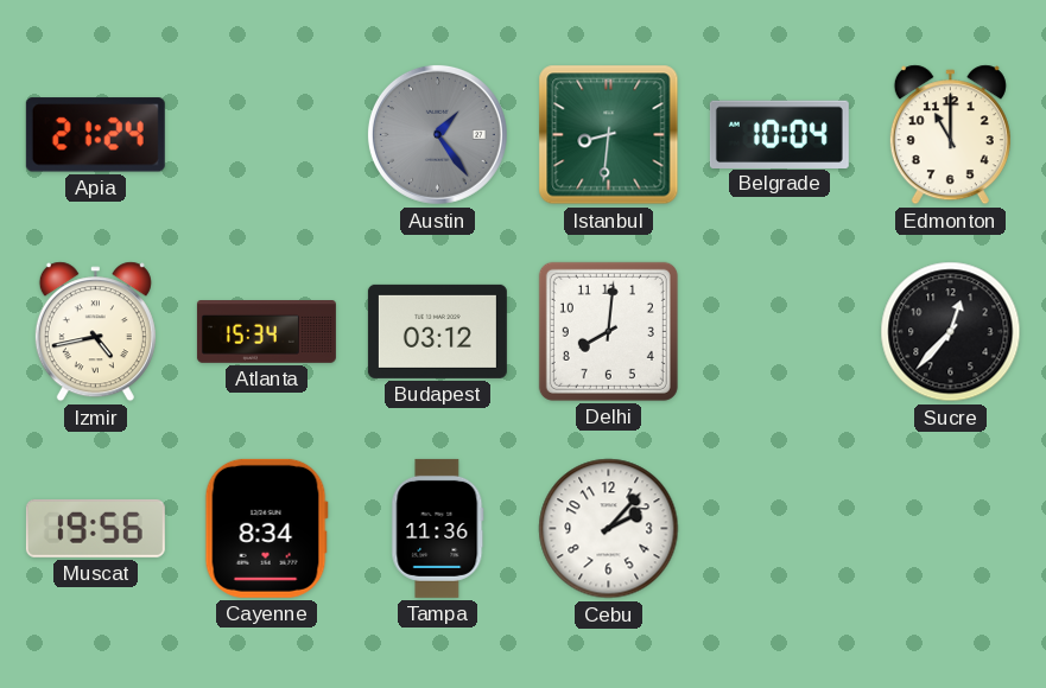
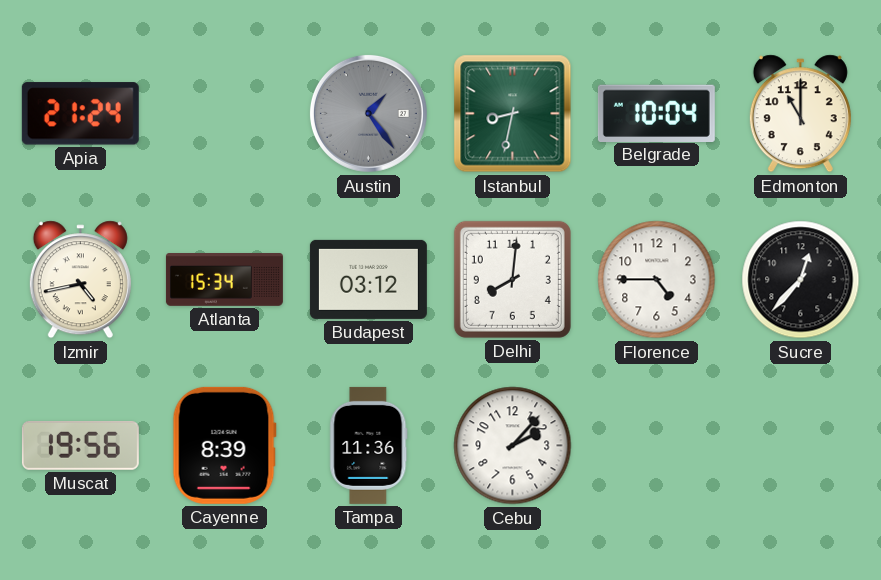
Istanbul: 8:31 -> 8:32
Florence: none -> 4:45
Cayenne: 8:34 -> 8:39
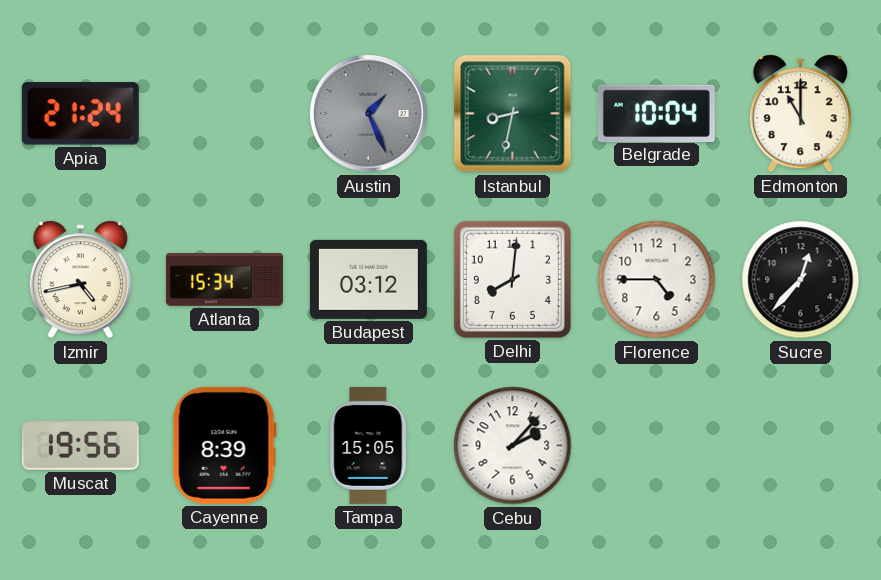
Austin: 1:24 -> 1:26
Tampa: 11:36 -> 15:05
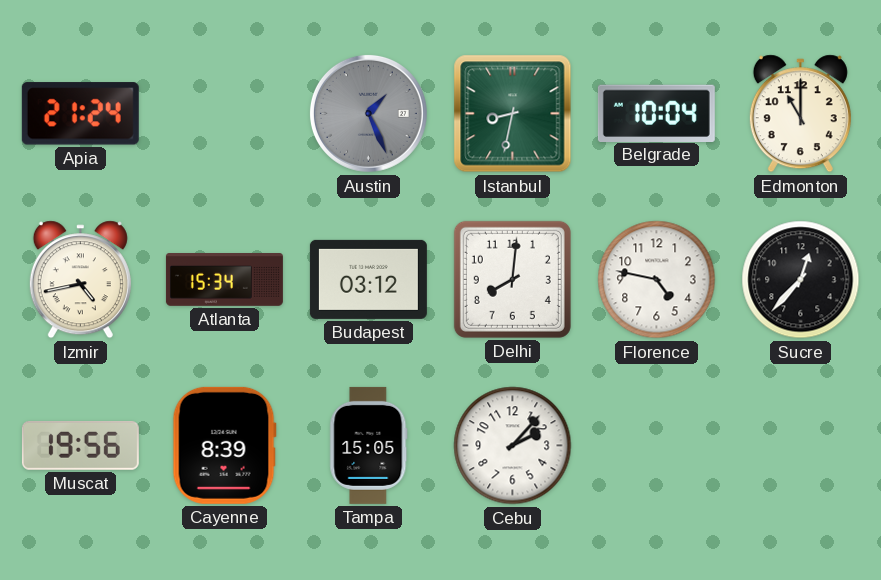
Florence: 4:45 -> 4:47
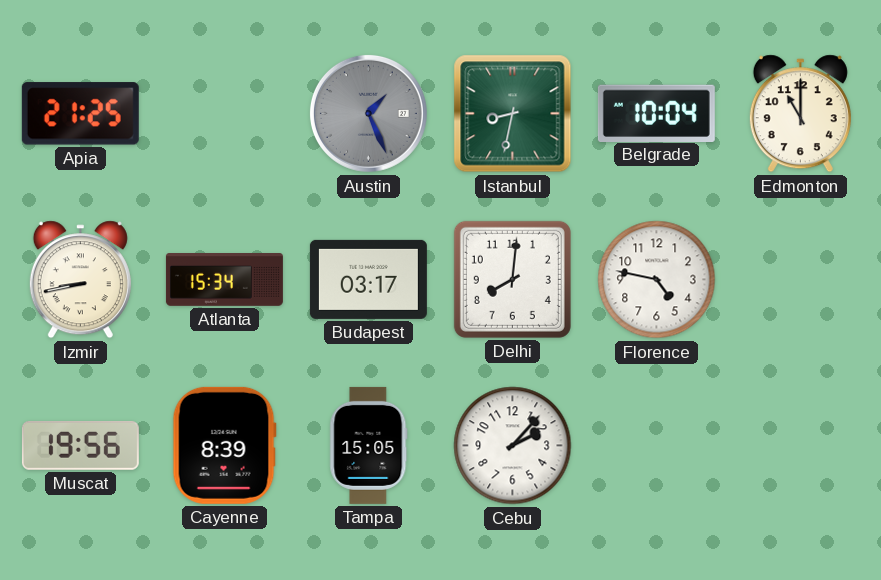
Apia: 21:24 -> 21:25
Izmir: 4:43 -> 8:43
Budapest: 03:12 -> 03:17
Sucre: 12:37 -> none
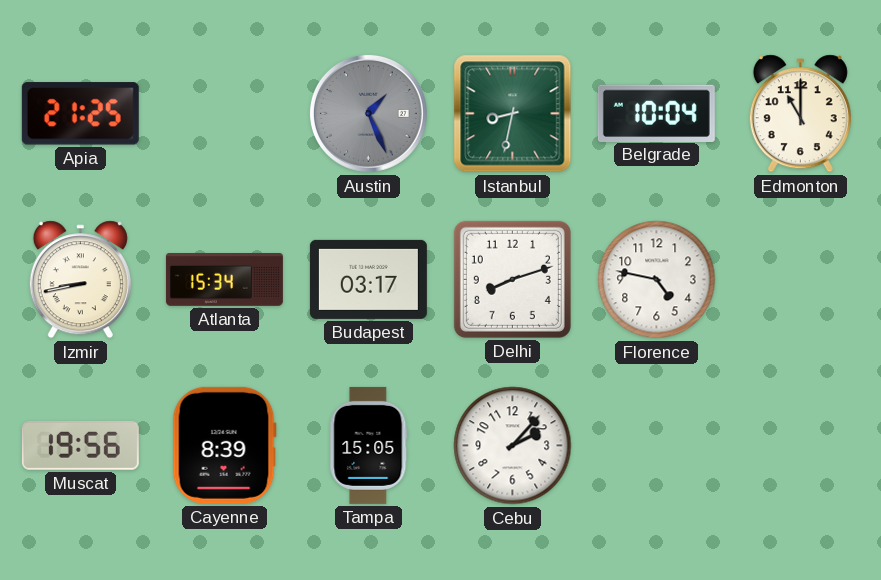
Delhi: 8:01 -> 8:12
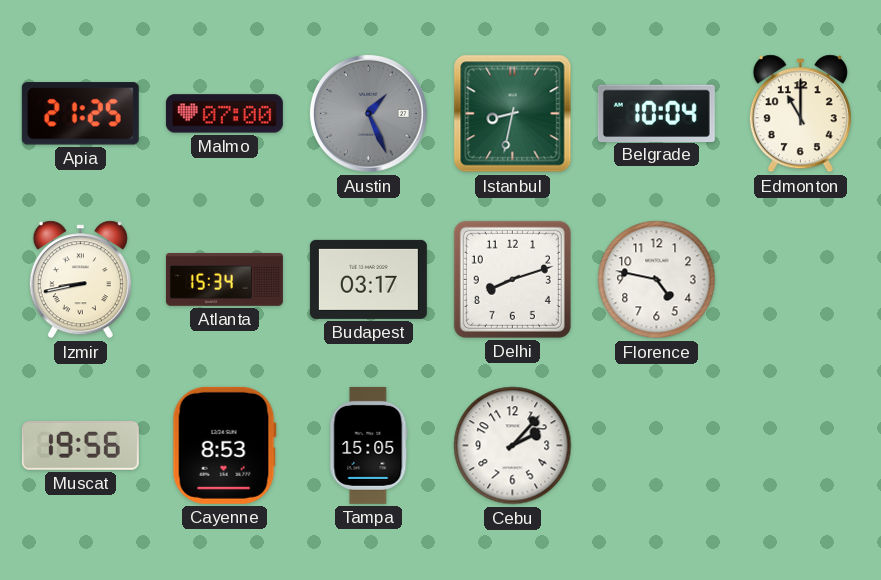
Malmo: none -> 07:00
Cayenne: 8:39 -> 8:53
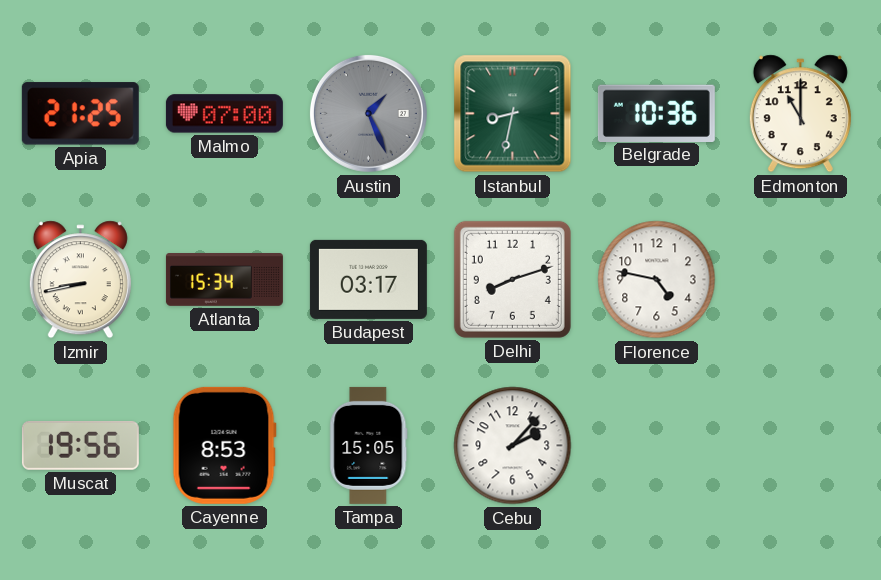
Belgrade: 10:04 -> 10:36
